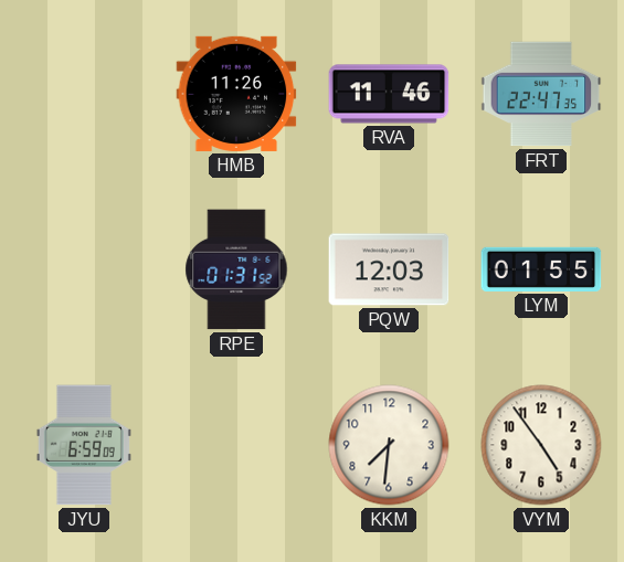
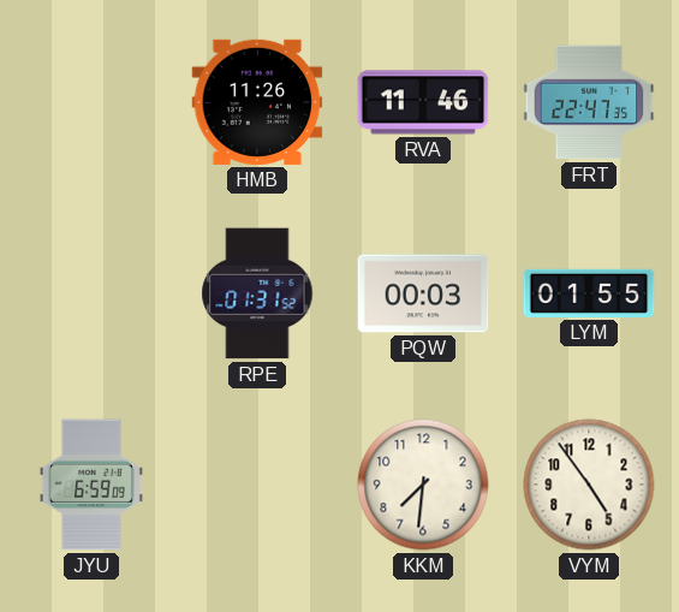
PQW: 12:03 -> 00:03
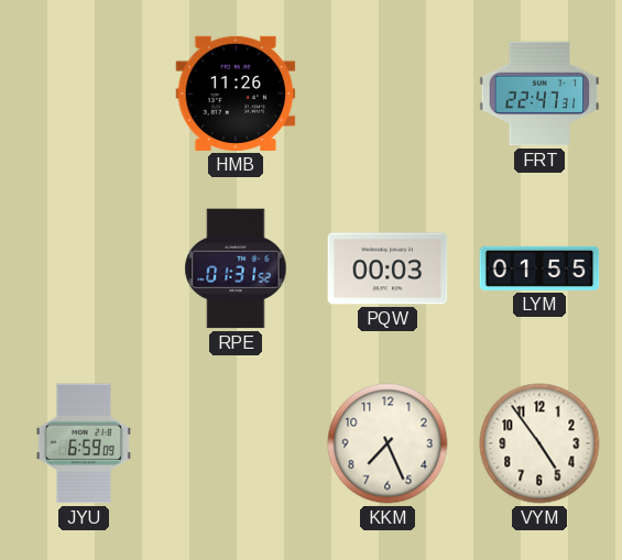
RVA: 11:46 -> none
FRT: 22:47:35 -> 22:47:31
KKM: 7:31 -> 7:26
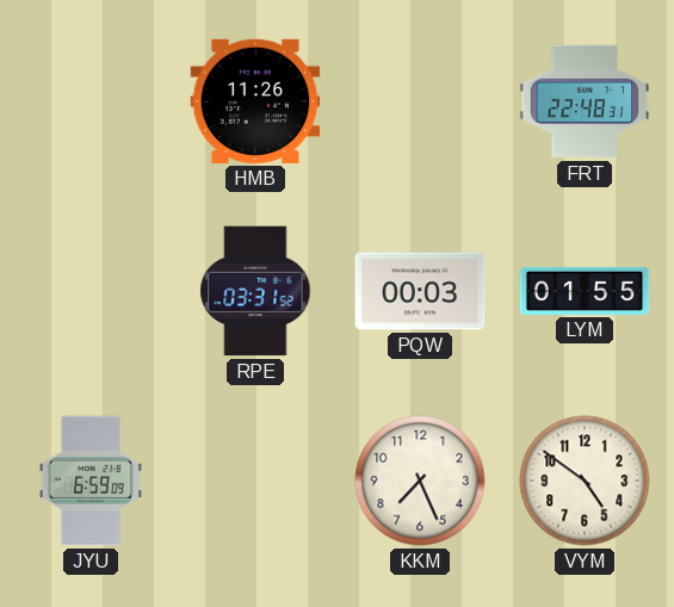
FRT: 22:47 -> 22:48
RPE: 01:31 -> 03:31
VYM: 4:54 -> 4:51
